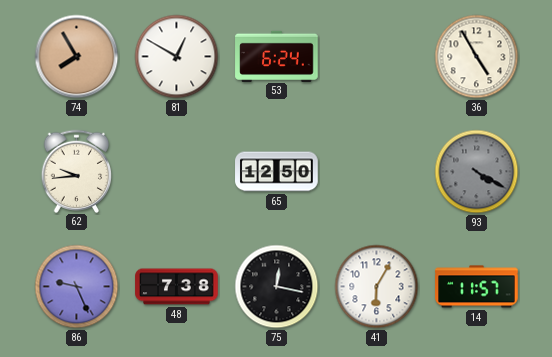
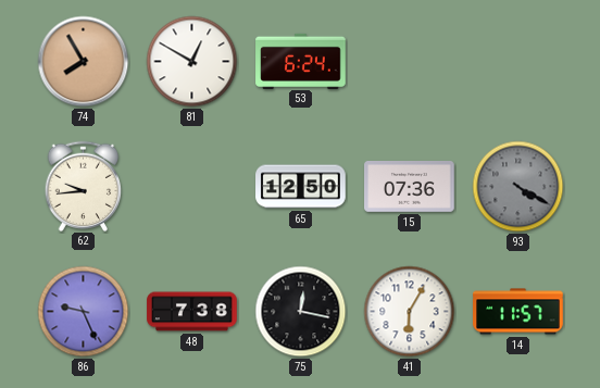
36: 4:55 -> none
15: none -> 07:36
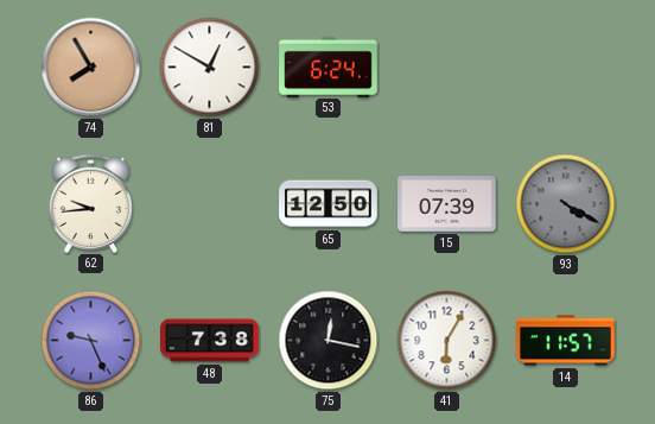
15: 07:36 -> 07:39
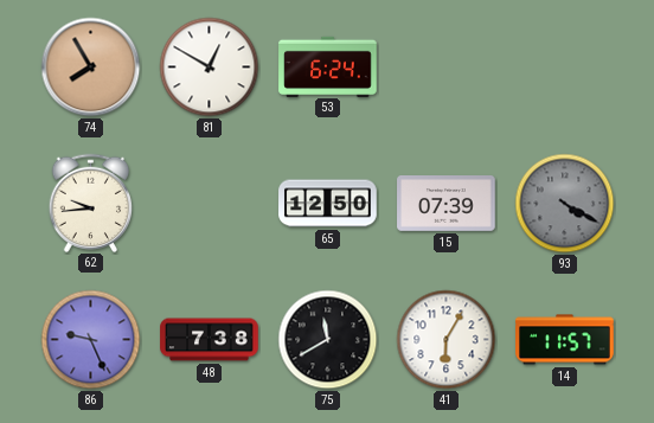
75: 12:17 -> 11:40
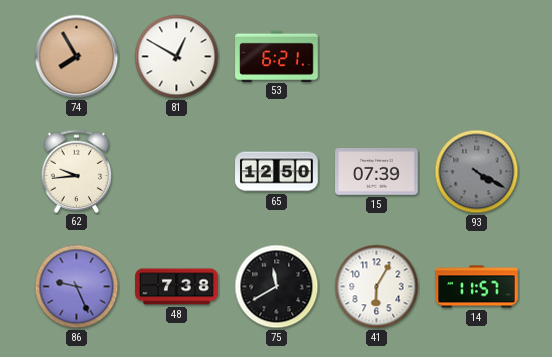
53: 6:24 -> 6:21
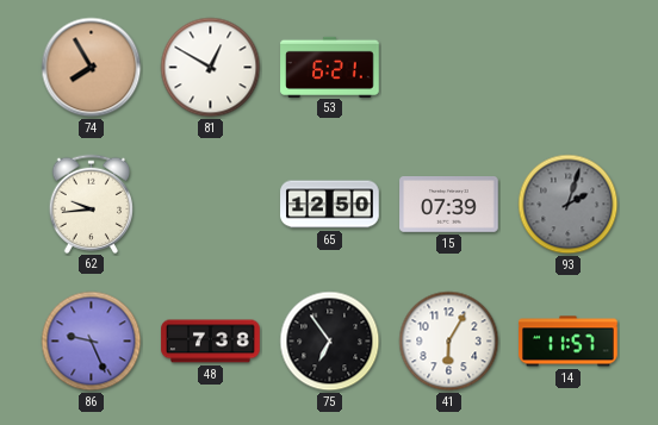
93: 4:20 -> 2:03
75: 11:40 -> 6:54
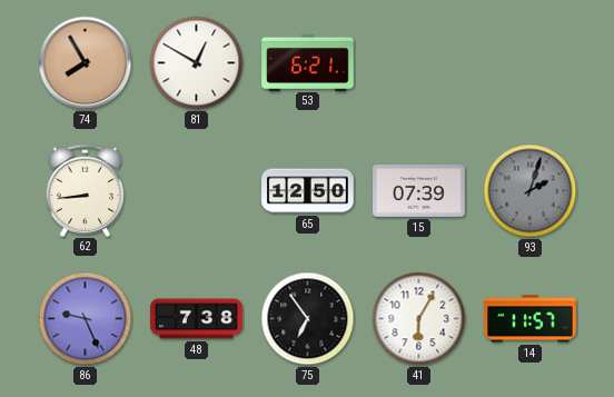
62: 9:44 -> 8:44
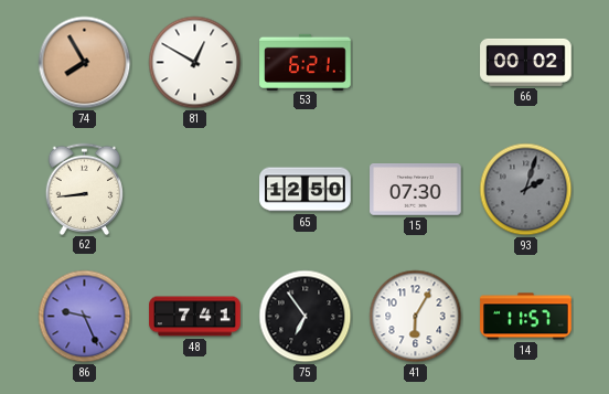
66: none -> 00:02
15: 07:39 -> 07:30
48: 7:38 -> 7:41
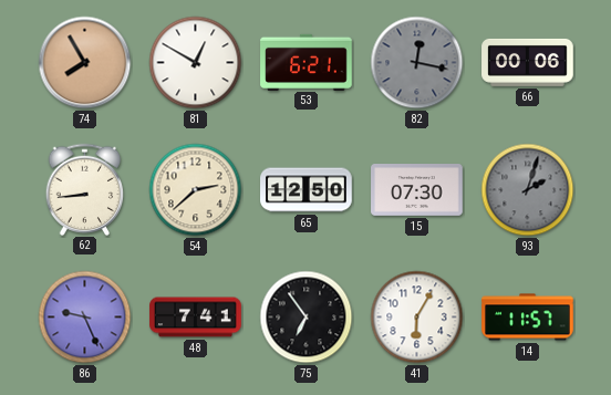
82: none -> 12:17
66: 00:02 -> 00:06
54: none -> 2:38
